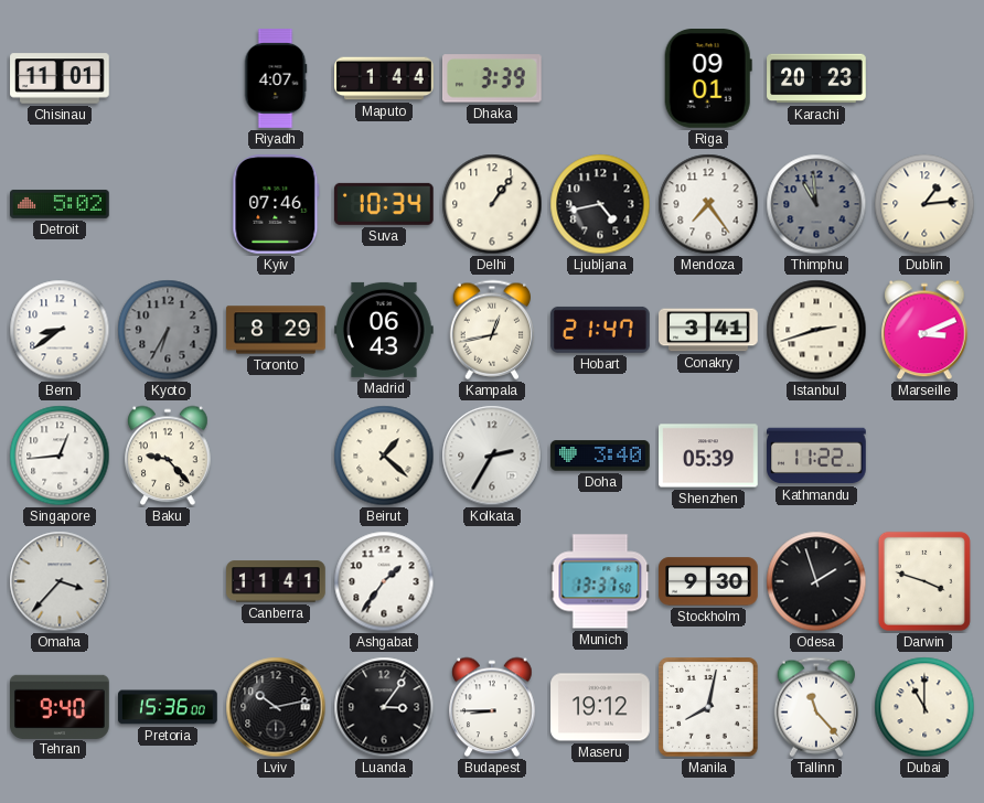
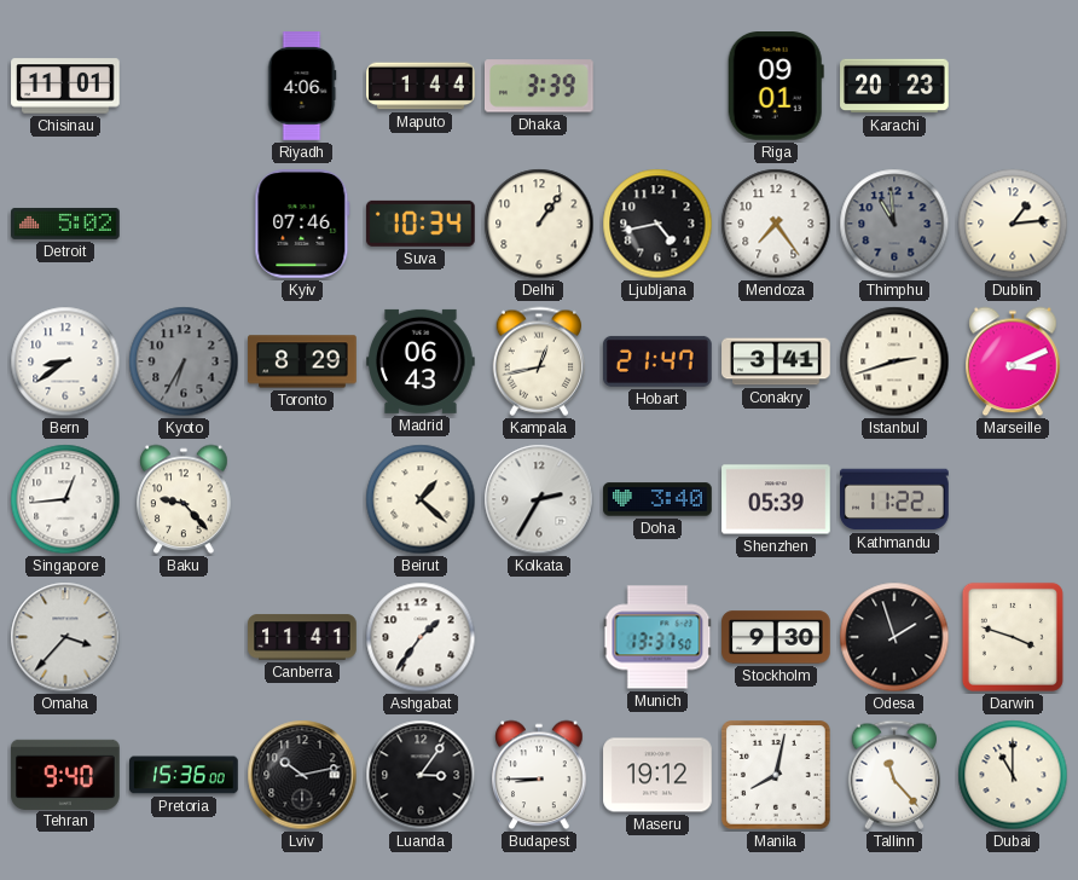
Riyadh: 4:07 -> 4:06
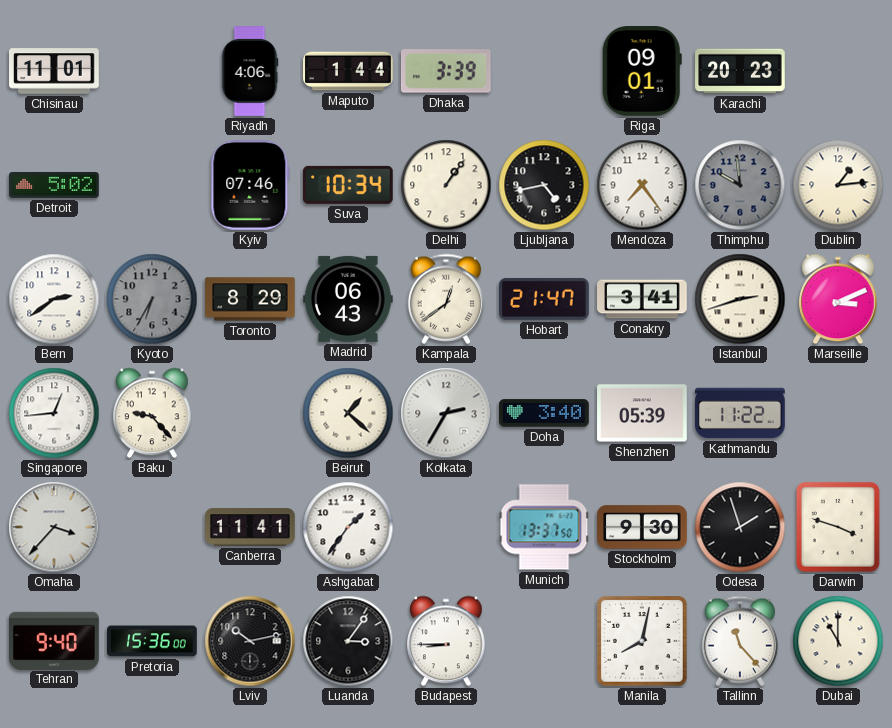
Thimphu: 10:59 -> 9:59
Bern: 8:39 -> 2:39
Kampala: 12:43 -> 12:39
Maseru: 19:12 -> none
